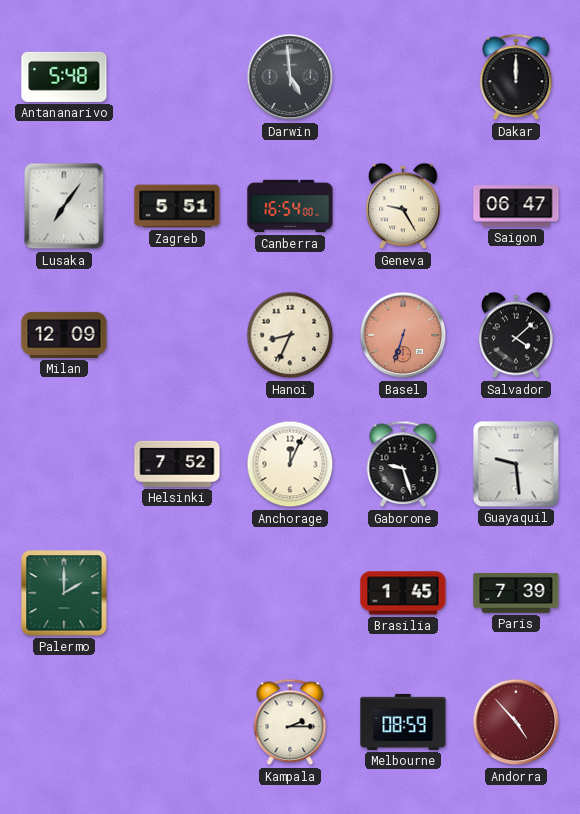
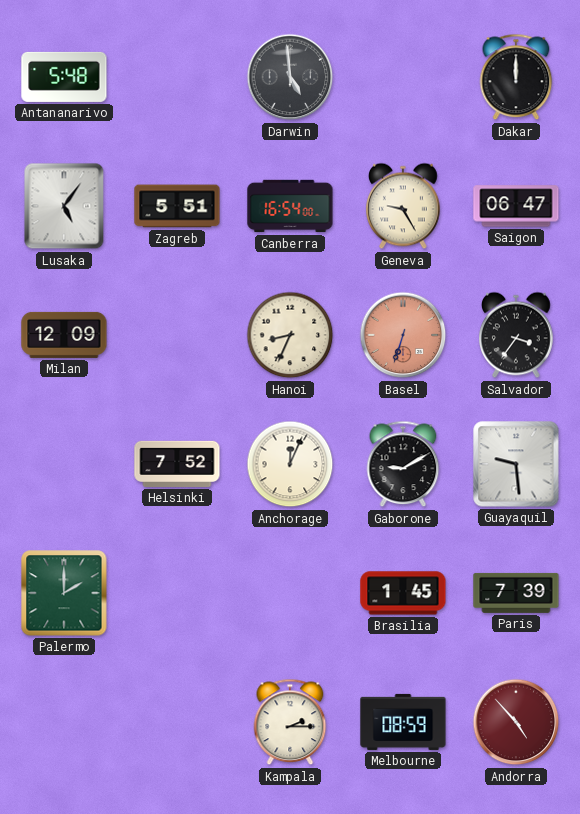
Lusaka: 7:06 -> 5:06
Salvador: 4:08 -> 3:36
Gaborone: 9:27 -> 9:10
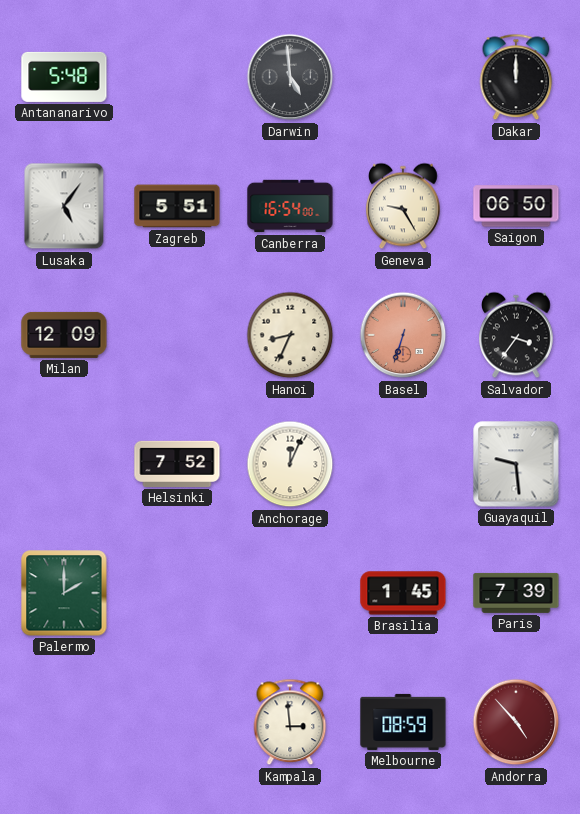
Saigon: 06:47 -> 06:50
Gaborone: 9:10 -> none
Kampala: 2:15 -> 2:59
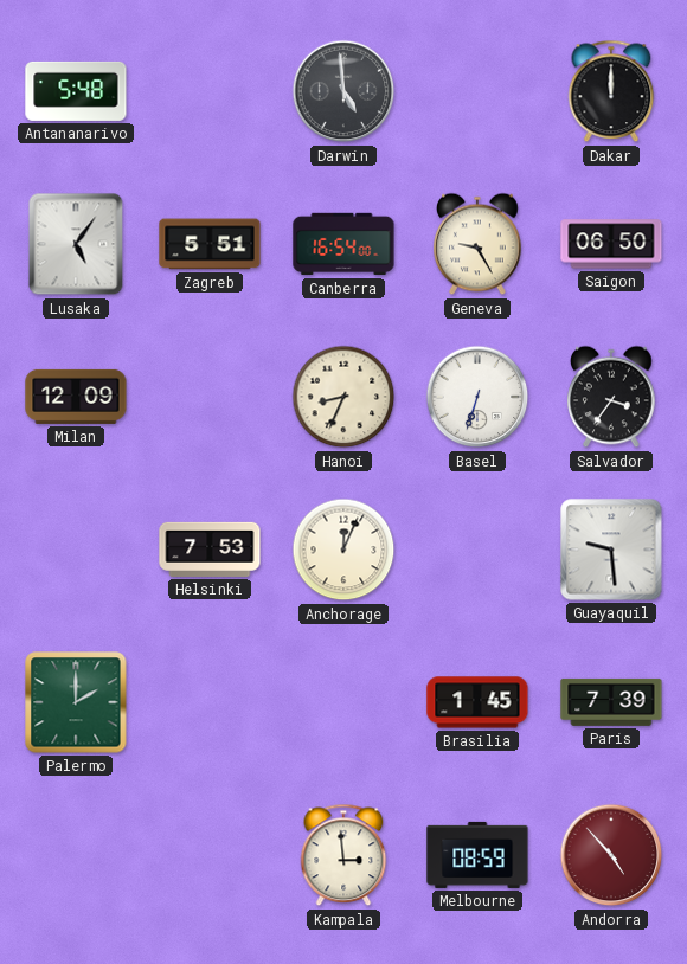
Basel dial: salmon -> white
Helsinki: 7:52 -> 7:53
